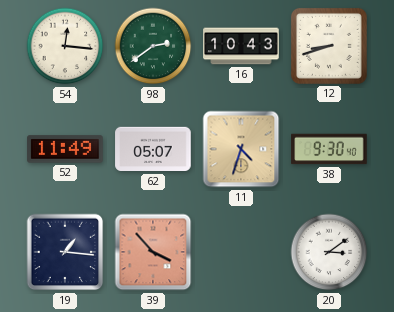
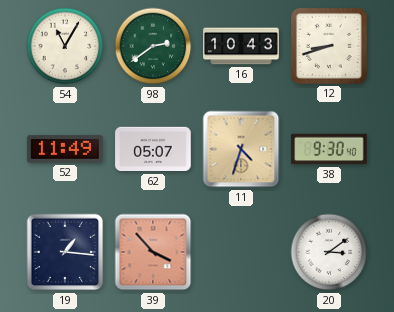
54: 12:16 -> 11:05
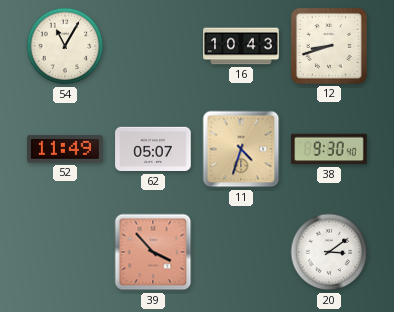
98: 2:39 -> none
19: 1:16 -> none
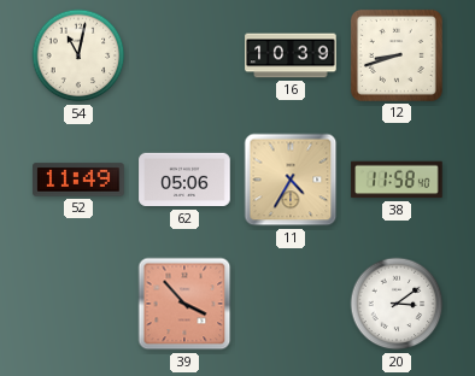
54: 11:05 -> 11:02
16: 10:43 -> 10:39
62: 05:07 -> 05:06
11: 4:33 -> 4:35
38: 9:30 -> 11:58
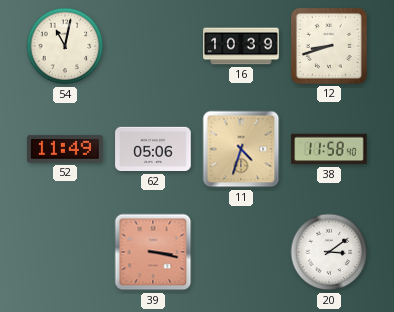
11: 4:35 -> 4:33
39: 3:53 -> 3:17
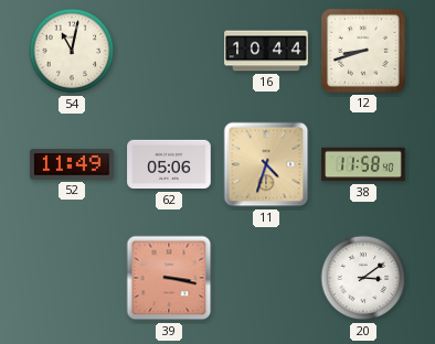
16: 10:39 -> 10:44
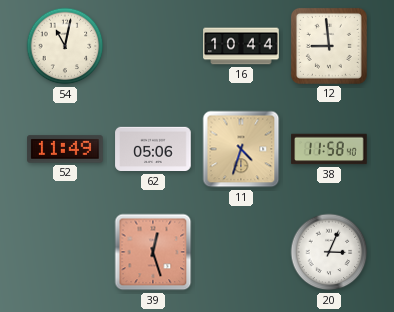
12: 8:42 -> 8:59
39: 3:17 -> 12:27
20: 3:09 -> 3:04
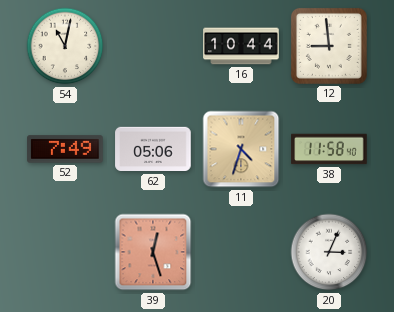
52: 11:49 -> 7:49
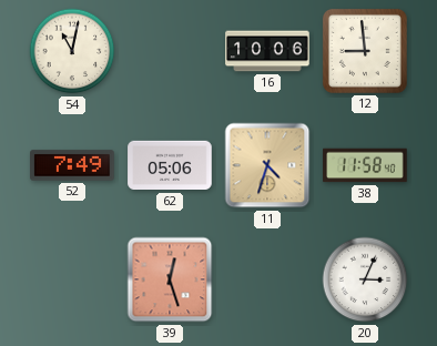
16: 10:44 -> 10:06
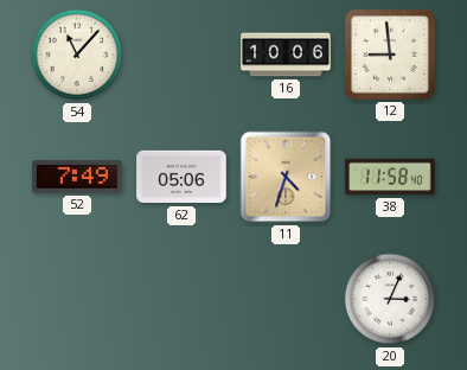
54: 11:02 -> 11:07
39: 12:27 -> none
